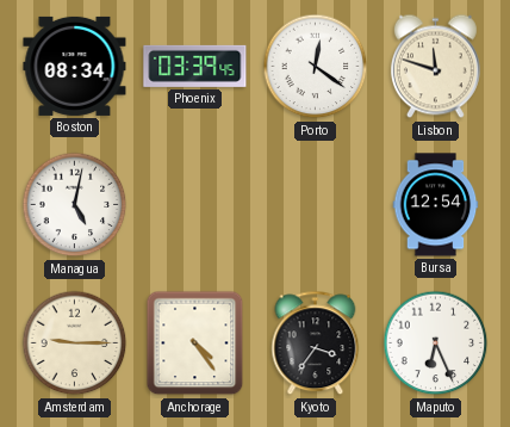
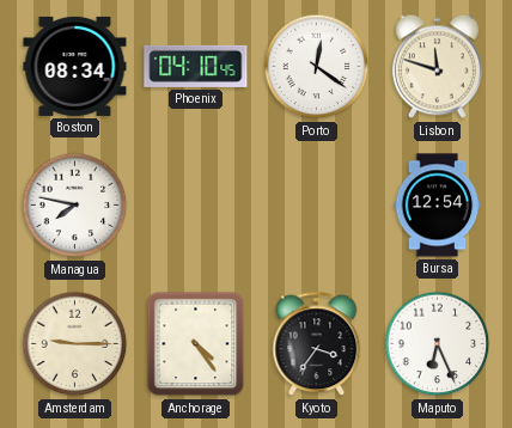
Phoenix: 03:39 -> 04:10
Managua: 5:02 -> 7:47
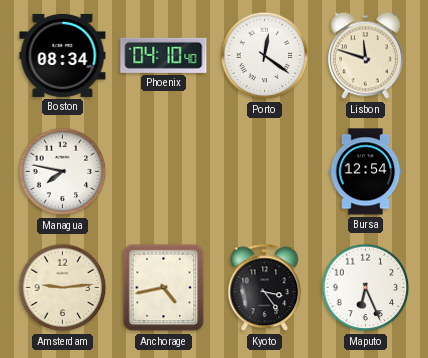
Phoenix: 04:10:45 -> 04:10:40
Amsterdam: 9:15 -> 9:14
Anchorage: 4:24 -> 4:43
Kyoto: 3:36 -> 3:24
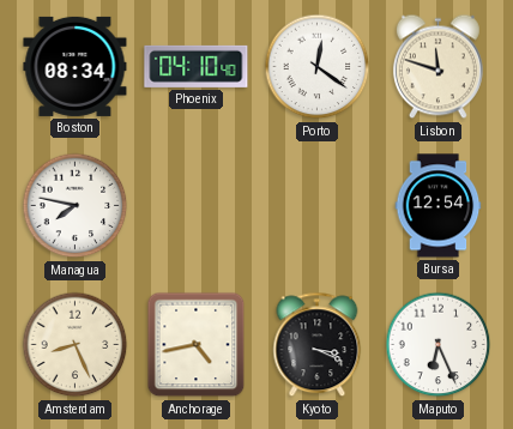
Amsterdam: 9:14 -> 8:26
Kyoto: 3:24 -> 3:19
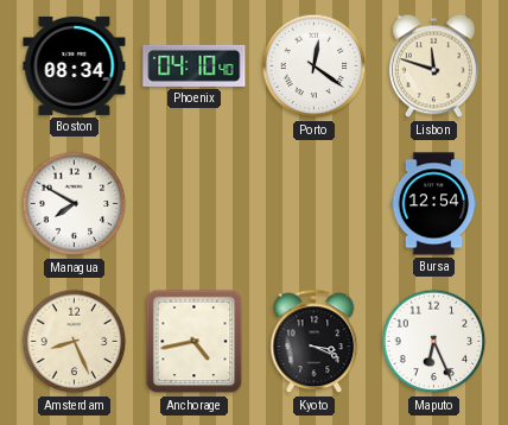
Managua: 7:47 -> 7:50
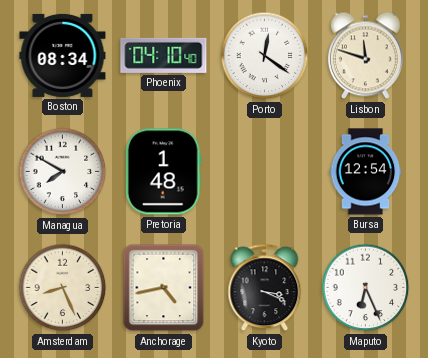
Pretoria: none -> 1:48
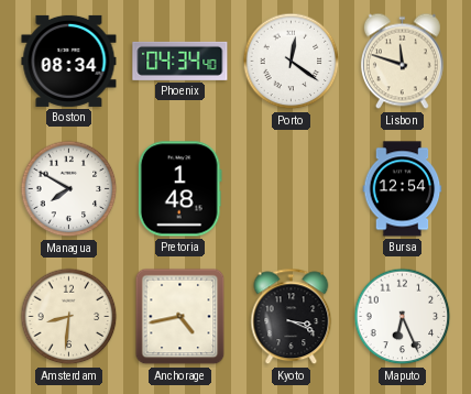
Phoenix: 04:10 -> 04:34
Amsterdam: 8:26 -> 8:31
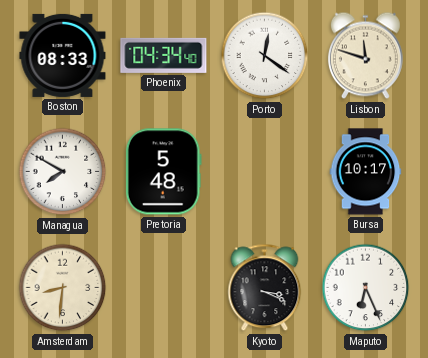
Boston: 08:34 -> 08:33
Pretoria: 1:48 -> 5:48
Bursa: 12:54 -> 10:17
Anchorage: 4:43 -> none
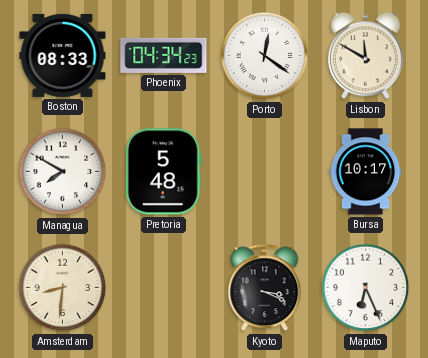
Phoenix: 04:34:40 -> 04:34:23
Lisbon: 11:48 -> 11:50
